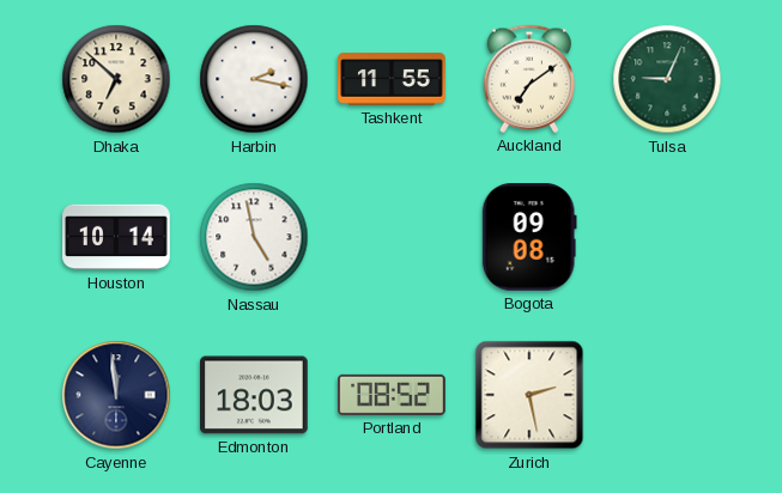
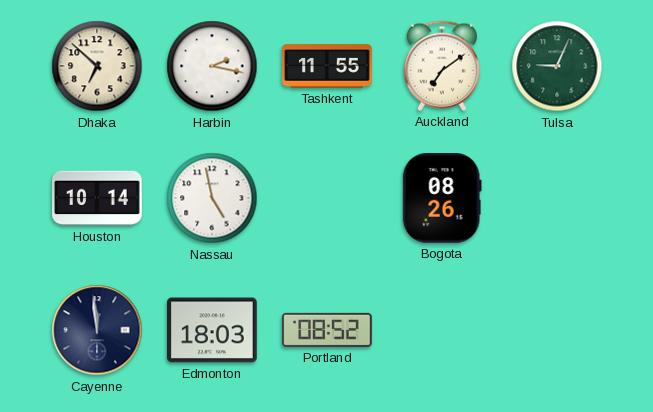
Bogota: 09:08 -> 08:26
Zurich: 2:28 -> none
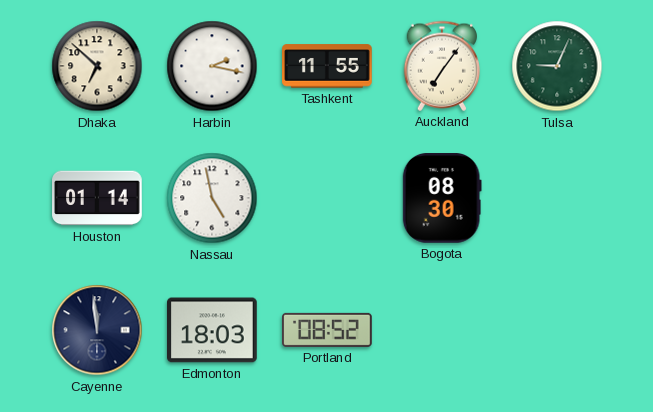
Auckland: 7:09 -> 7:06
Houston: 10:14 -> 01:14
Bogota: 08:26 -> 08:30
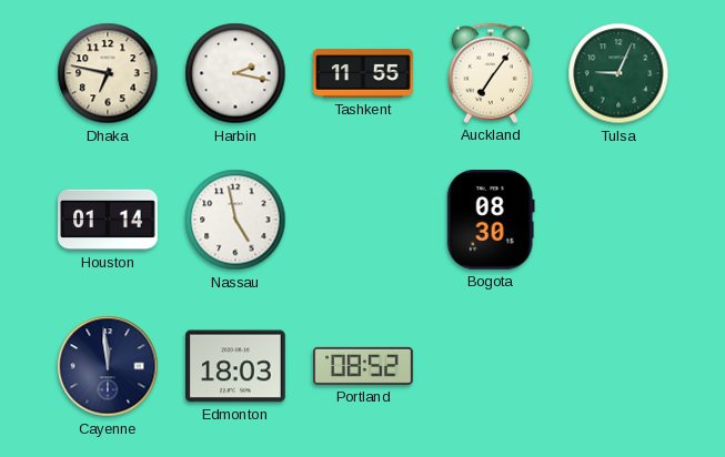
Dhaka: 6:52 -> 6:47
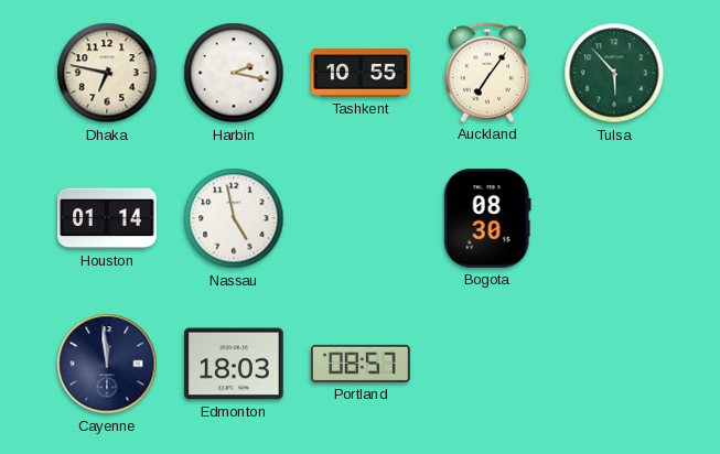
Tashkent: 11:55 -> 10:55
Tulsa: 9:04 -> 5:53
Portland: 08:52 -> 08:57
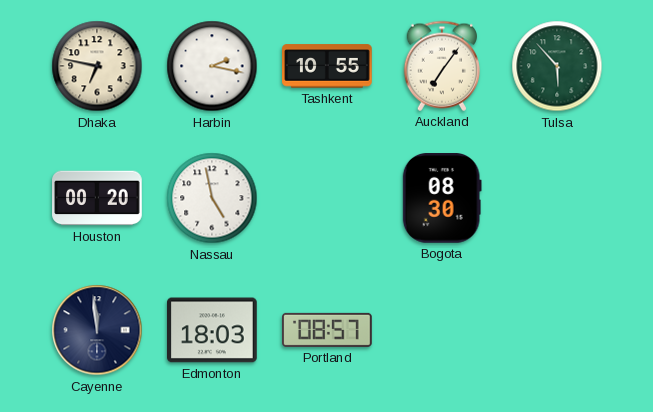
Houston: 01:14 -> 00:20
